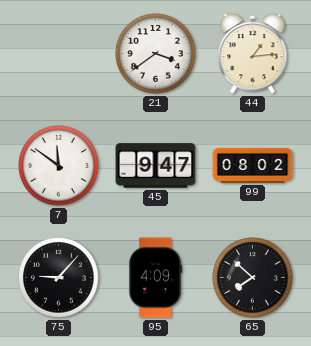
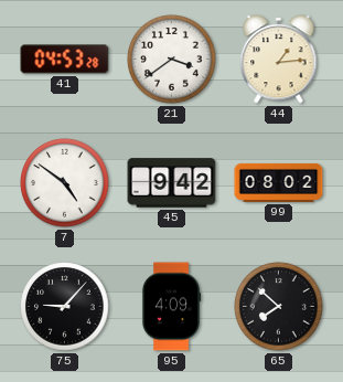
41: none -> 04:53
7: 11:51 -> 4:51
45: 9:47 -> 9:42
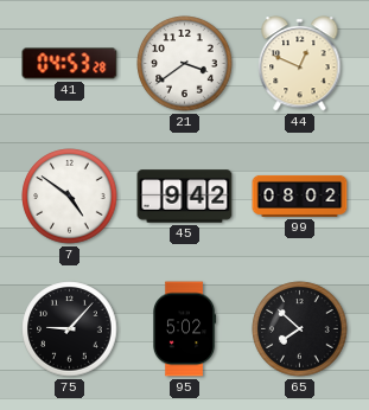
44: 1:14 -> 12:49
95: 4:09 -> 5:02
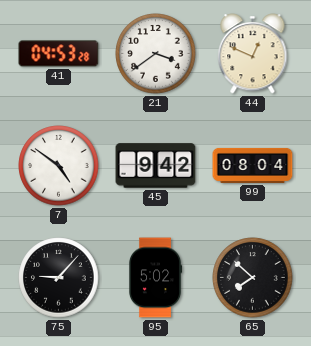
99: 08:02 -> 08:04
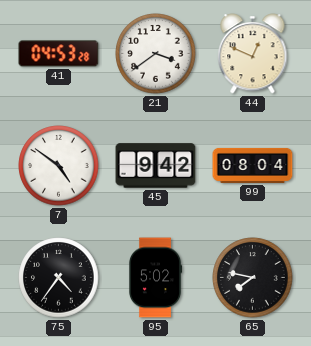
75: 9:07 -> 4:36
65: 7:52 -> 7:47
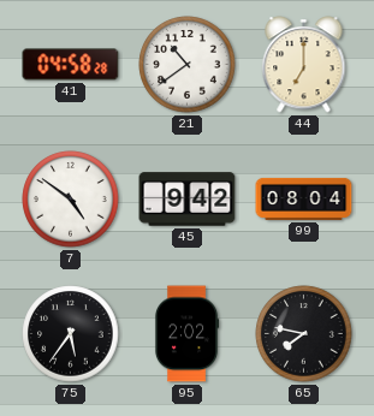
41: 04:53 -> 04:58
21: 3:39 -> 10:39
44: 12:49 -> 7:00
75: 4:36 -> 5:36
95: 5:02 -> 2:02
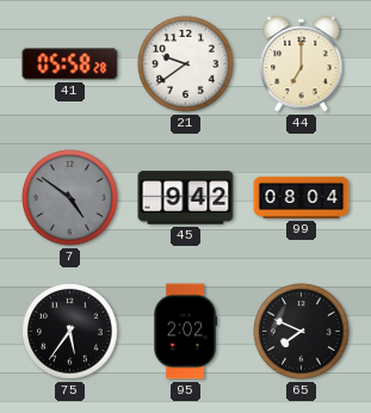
41: 04:58 -> 05:58
21: 10:39 -> 9:39
7 dial: white -> grey
65: 7:47 -> 7:49
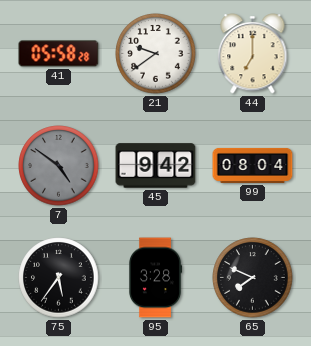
95: 2:02 -> 3:28
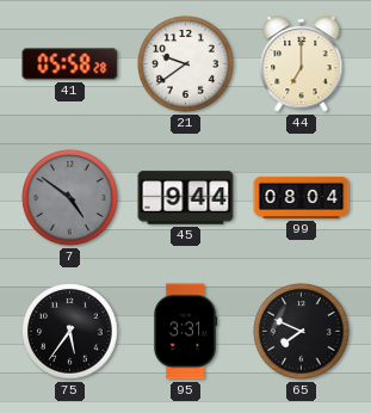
45: 9:42 -> 9:44
95: 3:28 -> 3:31
